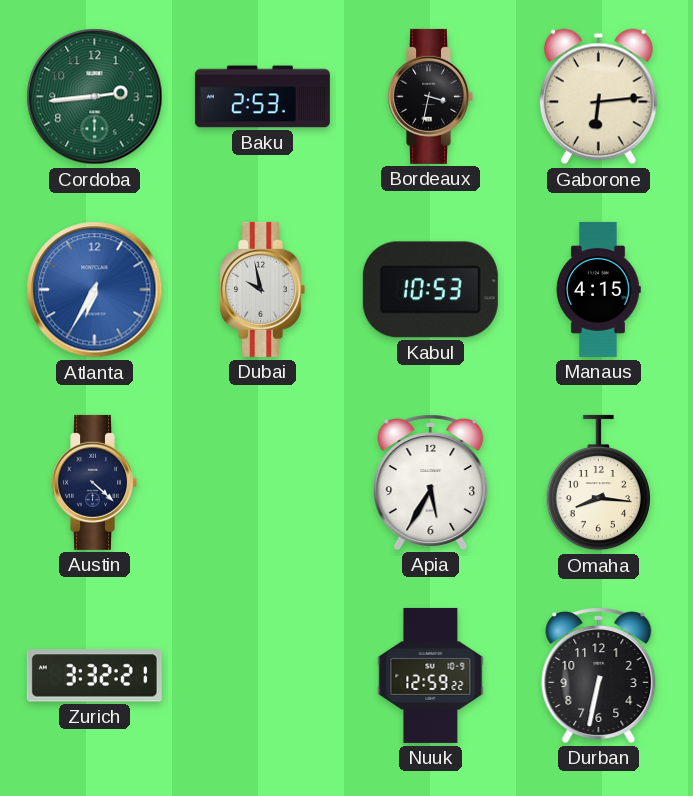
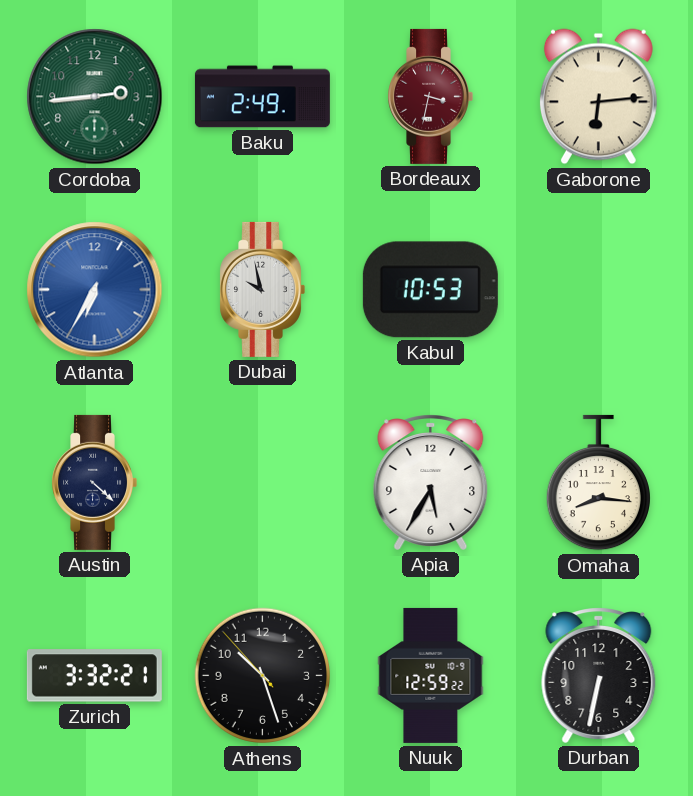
Baku: 2:53 -> 2:49
Bordeaux dial: black -> burgundy
Manaus: 4:15 -> none
Athens: none -> 10:26
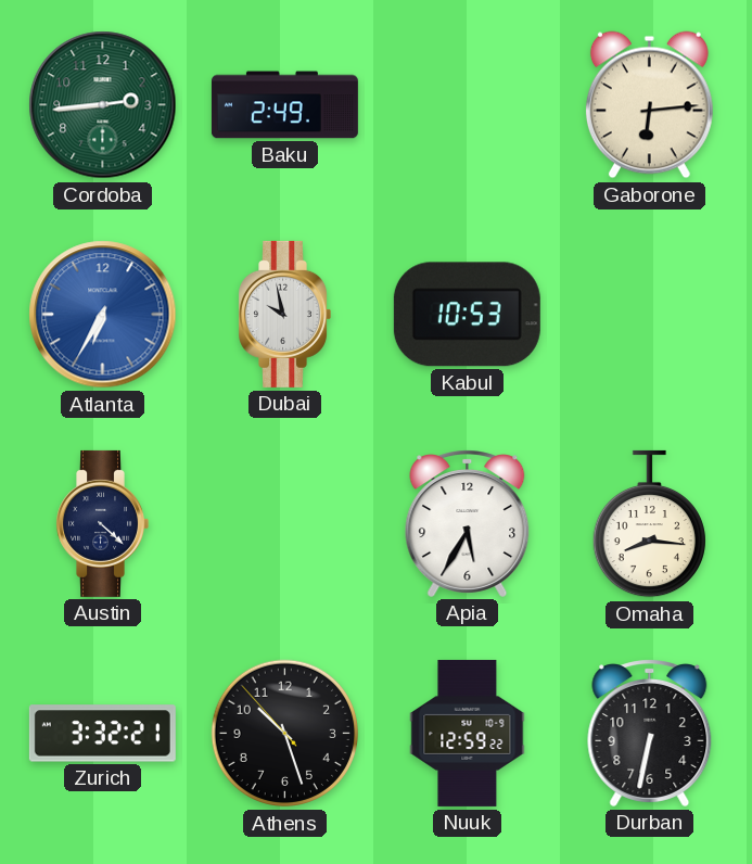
Bordeaux: 3:32 -> none
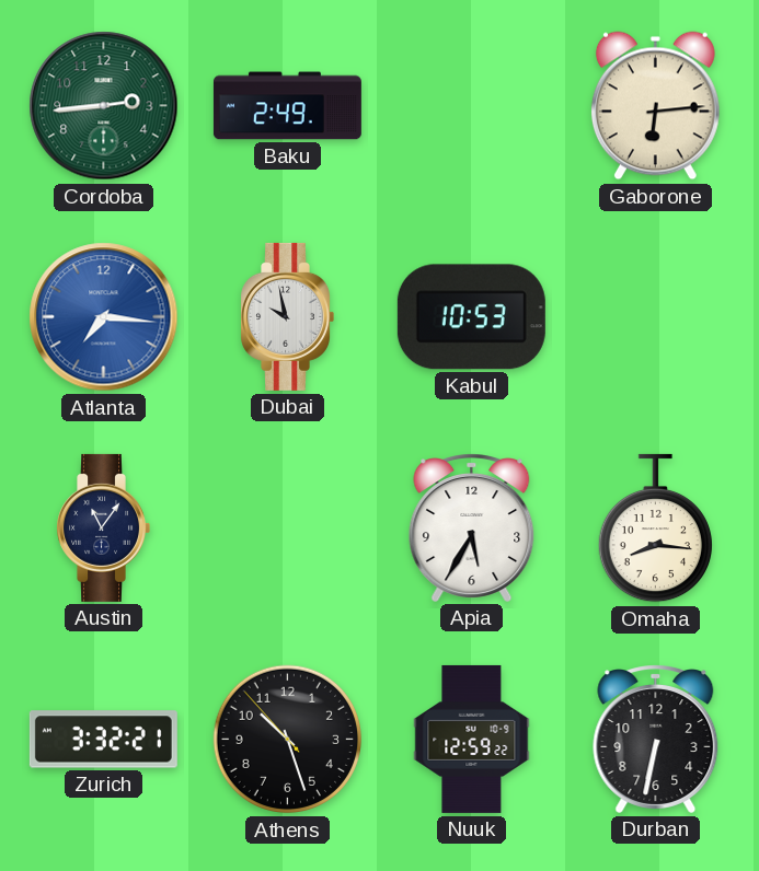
Atlanta: 6:35 -> 7:16
Austin: 4:22 -> 11:06
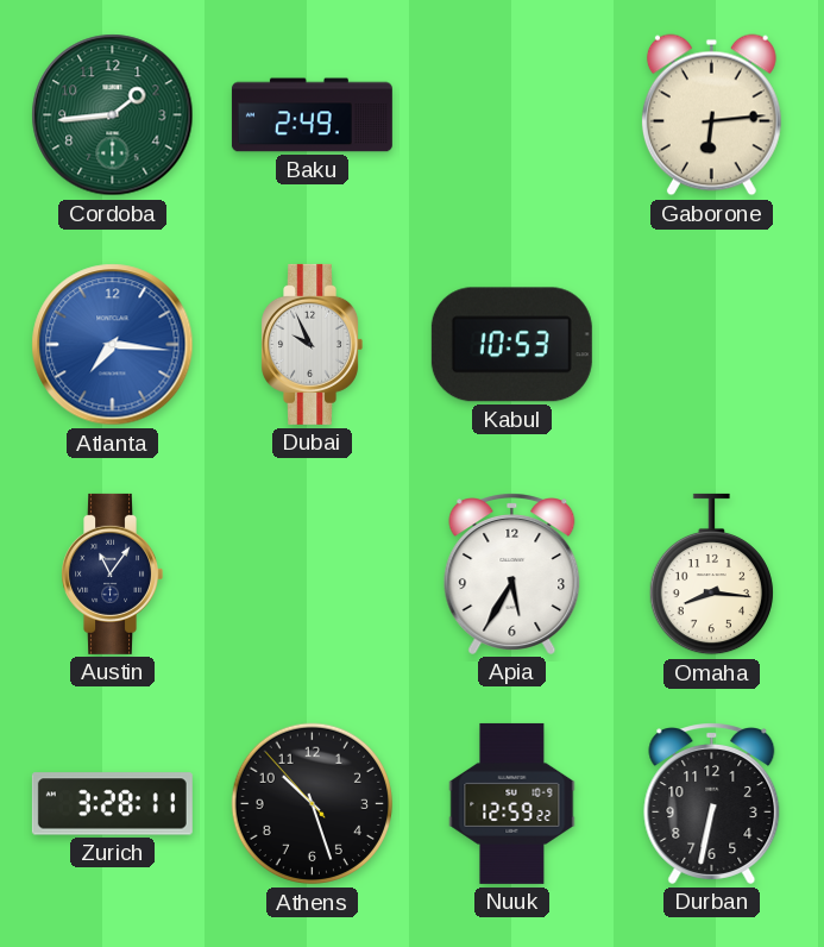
Cordoba: 2:44 -> 1:44
Dubai: 9:58 -> 9:56
Zurich: 3:32 -> 3:28
